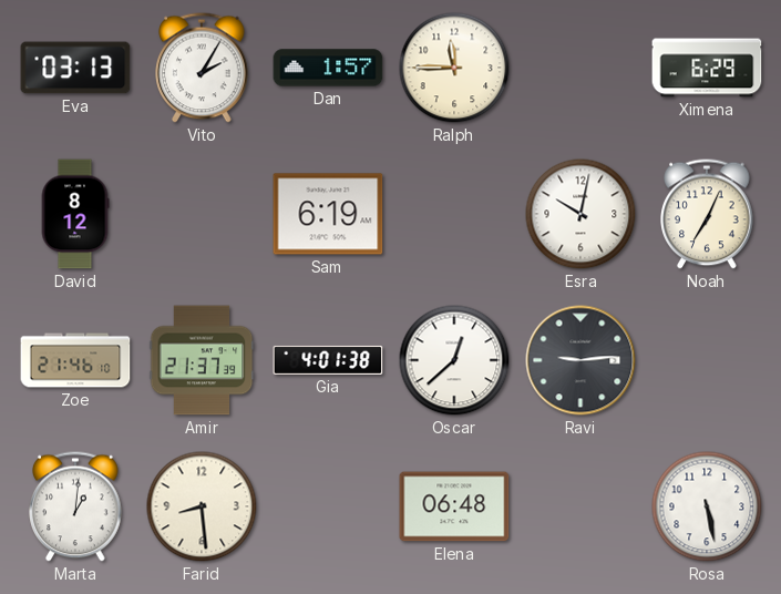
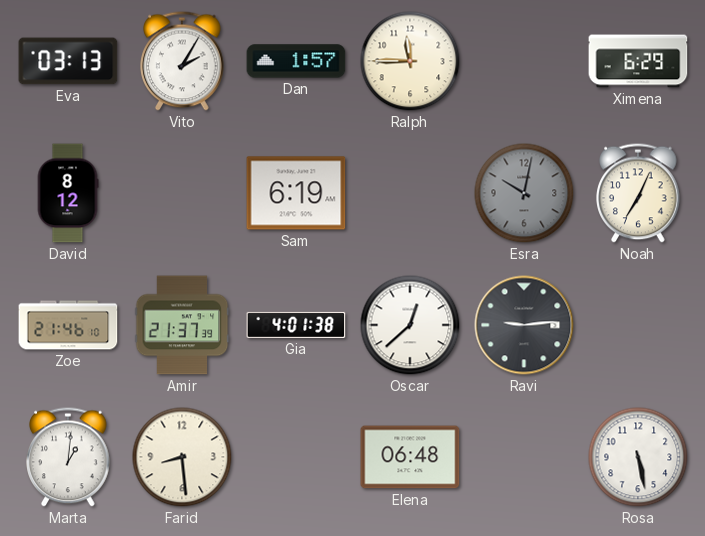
Esra dial: white -> grey
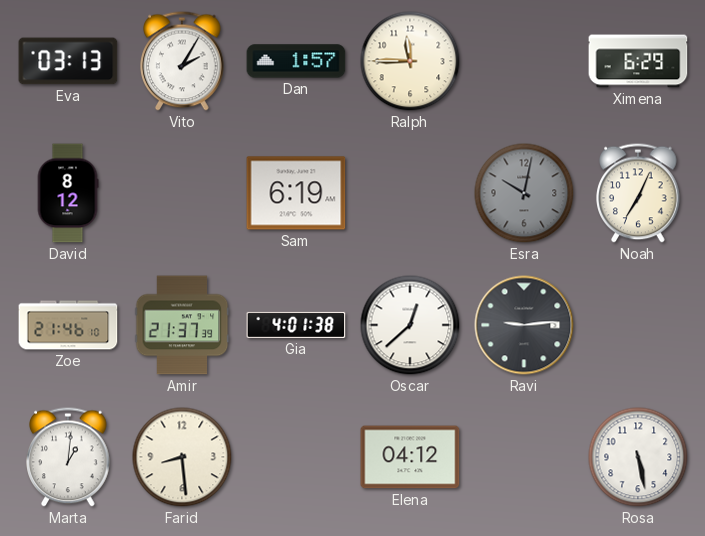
Elena: 06:48 -> 04:12
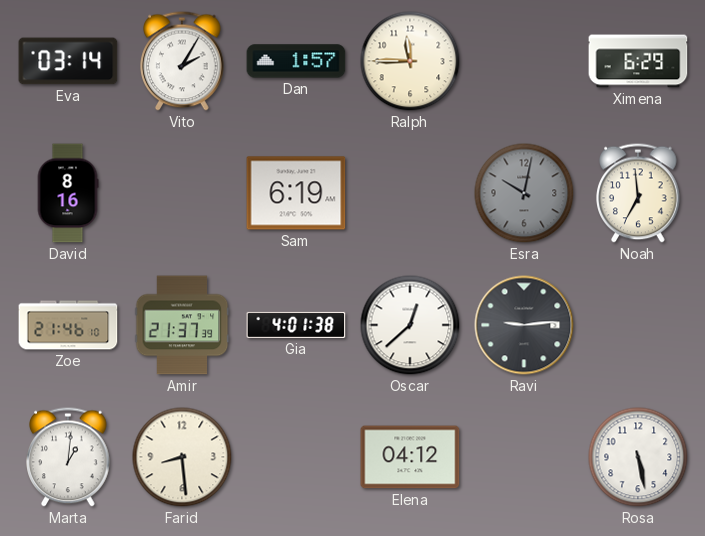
Eva: 03:13 -> 03:14
David: 8:12 -> 8:16
Noah: 7:04 -> 6:59
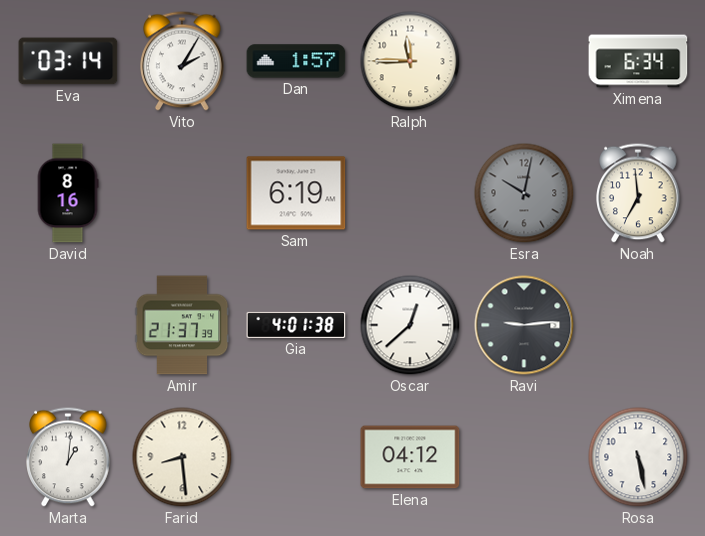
Ximena: 6:29 -> 6:34
Zoe: 21:46 -> none
